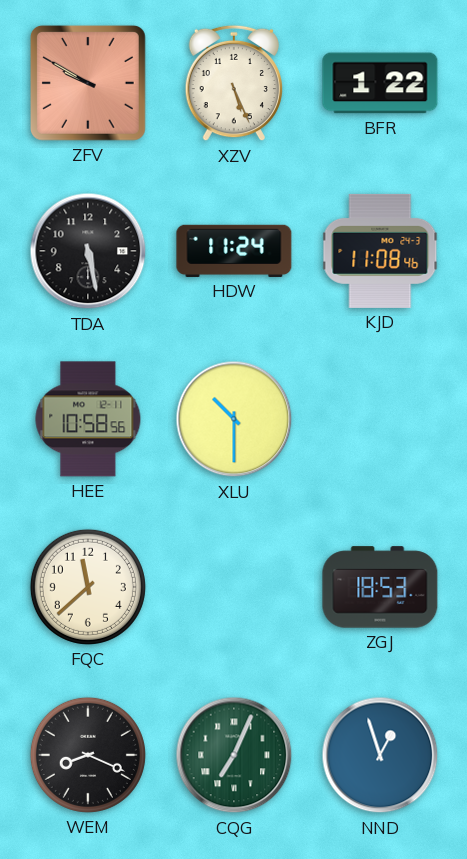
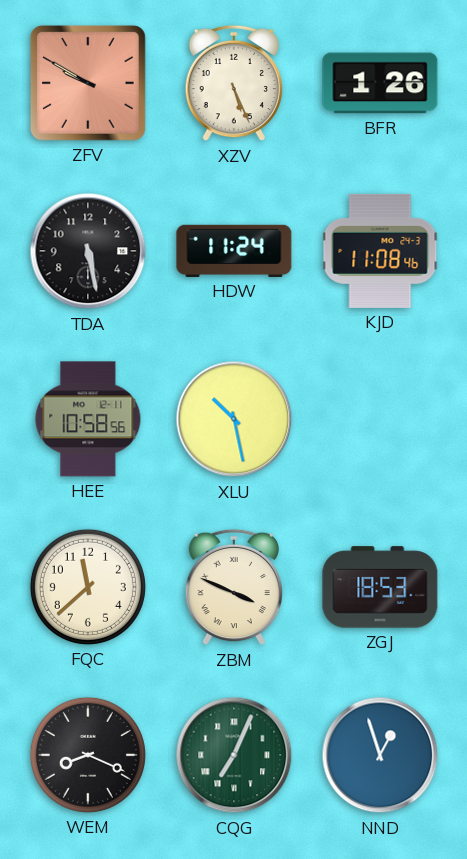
BFR: 1:22 -> 1:26
XLU: 10:30 -> 10:28
ZBM: none -> 3:49
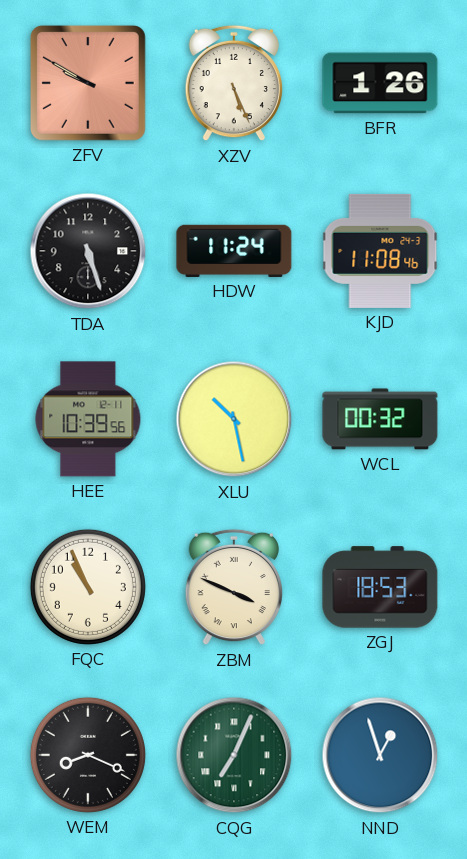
TDA: 5:28 -> 5:27
HEE: 10:58 -> 10:39
WCL: none -> 00:32
FQC: 11:38 -> 10:56
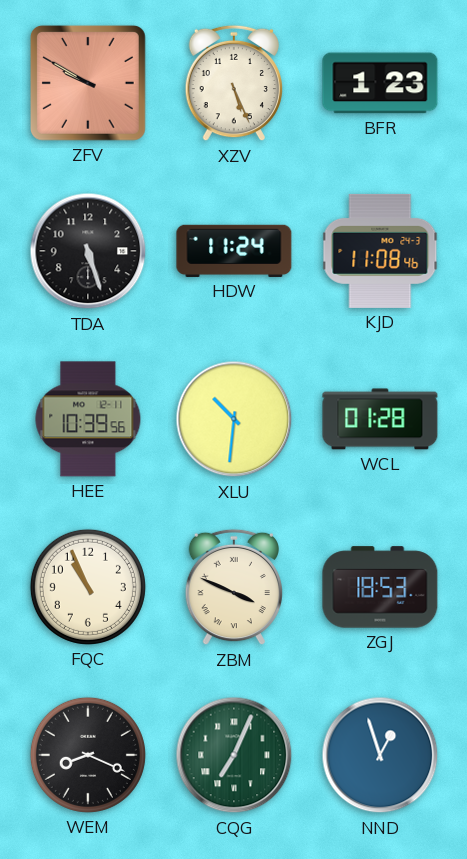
BFR: 1:26 -> 1:23
XLU: 10:28 -> 10:31
WCL: 00:32 -> 01:28
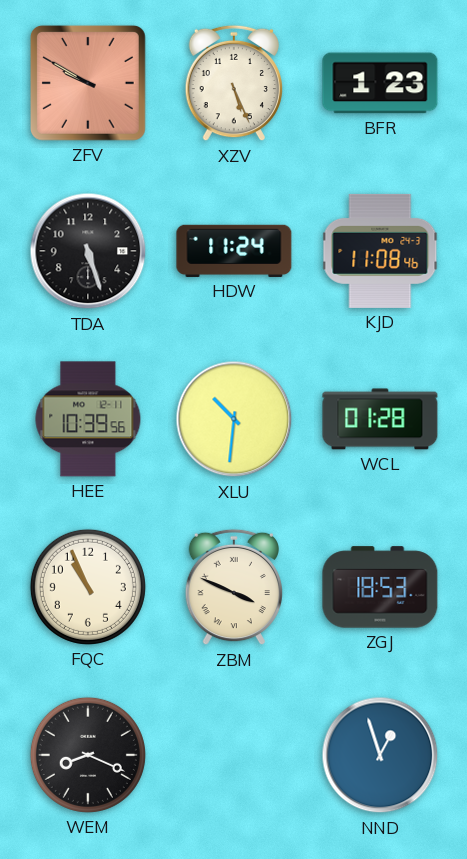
CQG: 7:04 -> none
